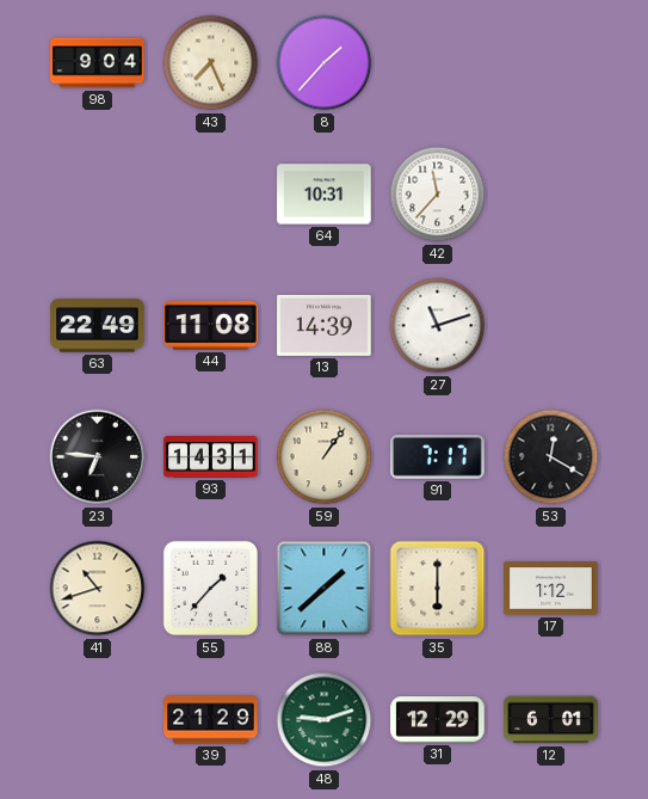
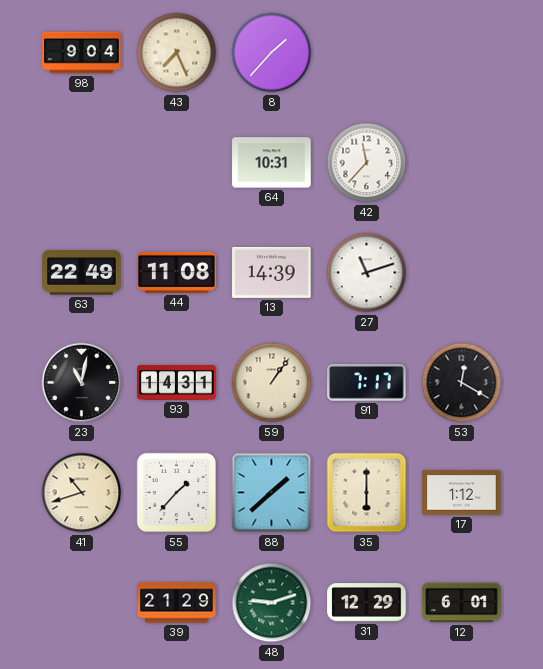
23: 6:46 -> 11:02
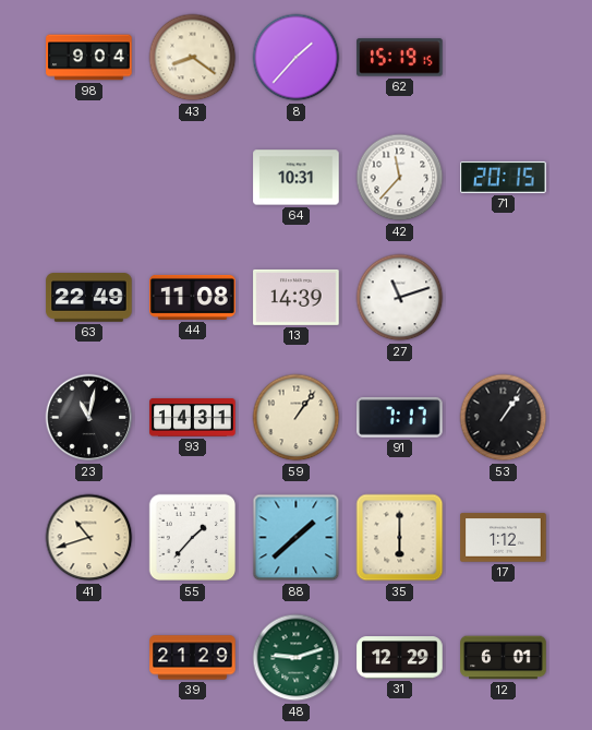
43: 7:26 -> 8:21
62: none -> 15:19
71: none -> 20:15
53: 12:20 -> 1:06
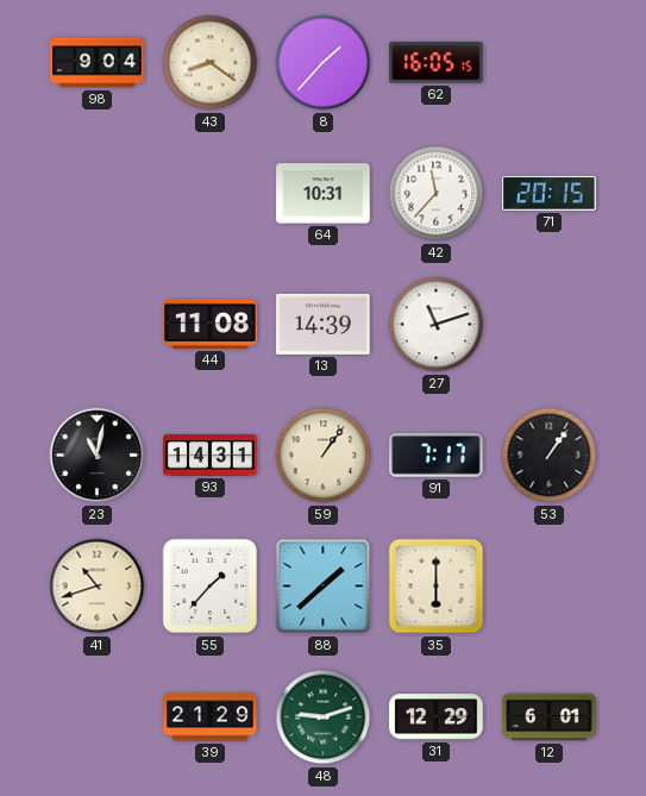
62: 15:19 -> 16:05
63: 22:49 -> none
17: 1:12 -> none
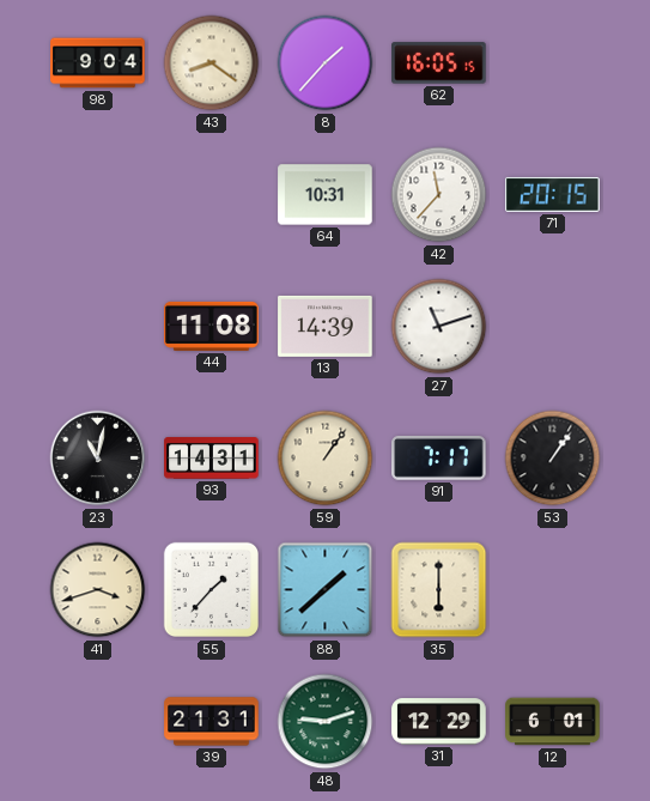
41: 10:42 -> 3:42
39: 21:29 -> 21:31
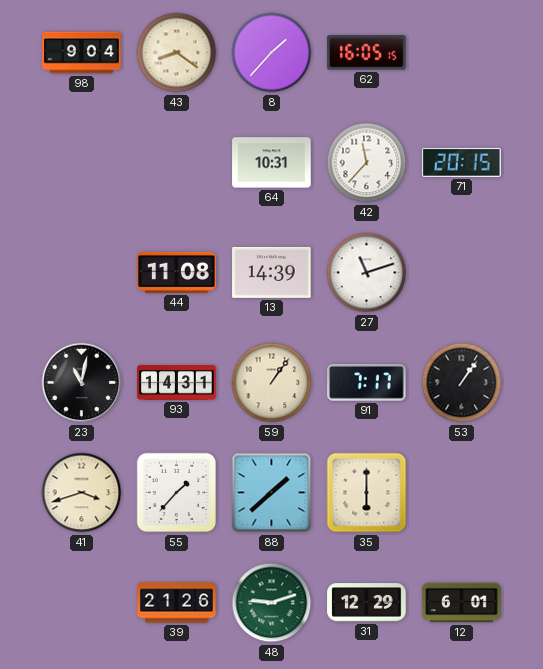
39: 21:31 -> 21:26
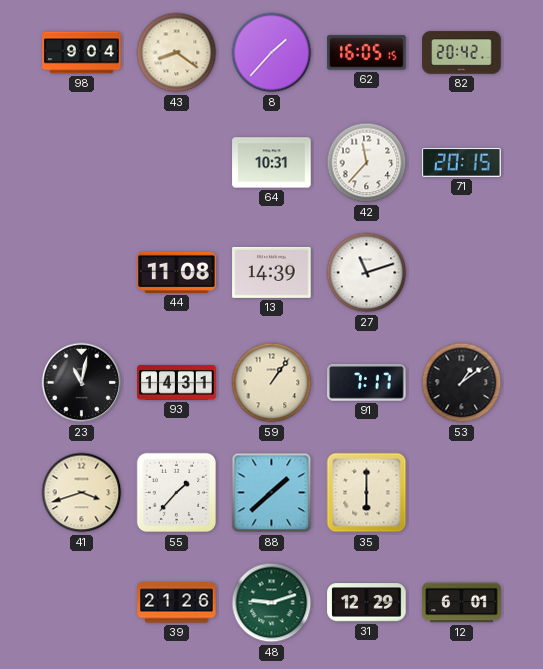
82: none -> 20:42
53: 1:06 -> 1:09
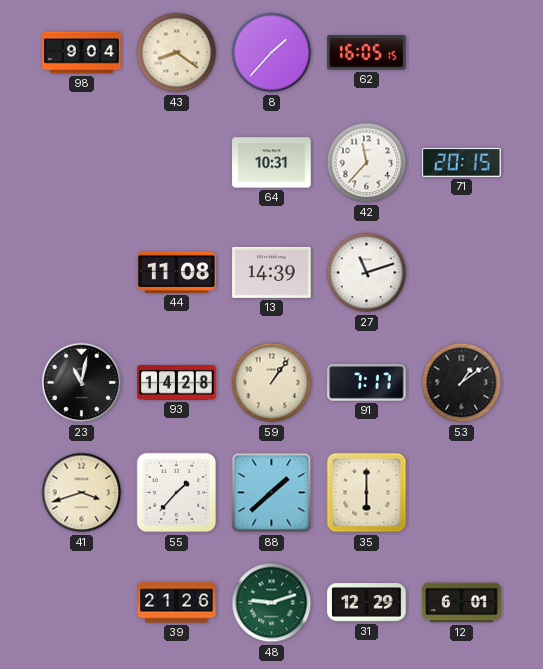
82: 20:42 -> none
93: 14:31 -> 14:28
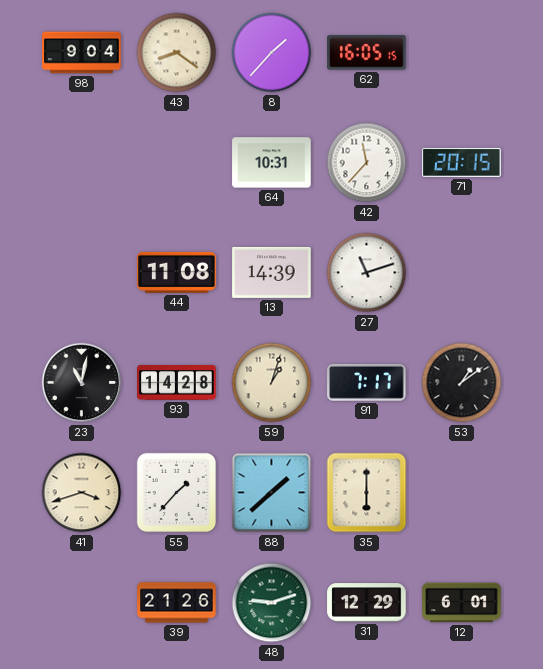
59: 1:06 -> 1:03
